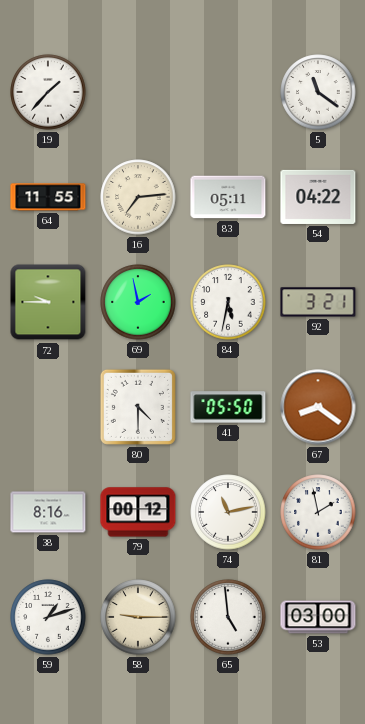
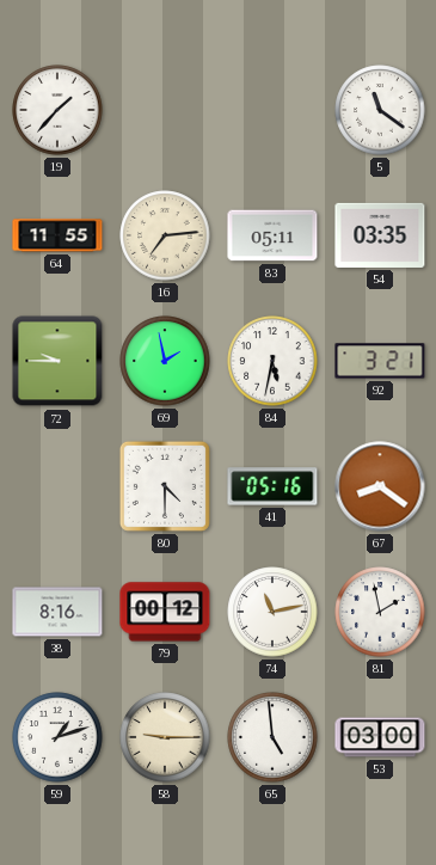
54: 04:22 -> 03:35
41: 05:50 -> 05:16
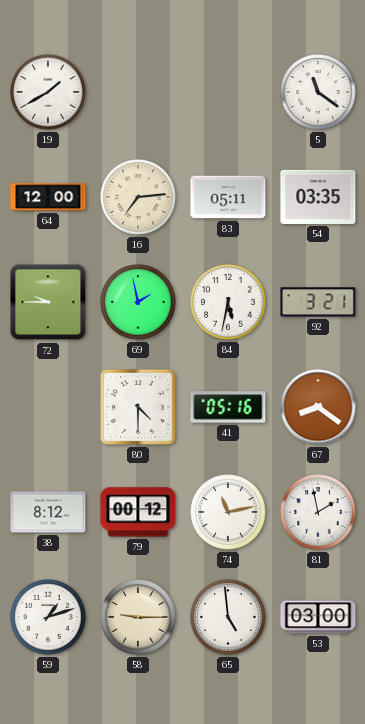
19: 1:37 -> 1:40
64: 11:55 -> 12:00
38: 8:16 -> 8:12
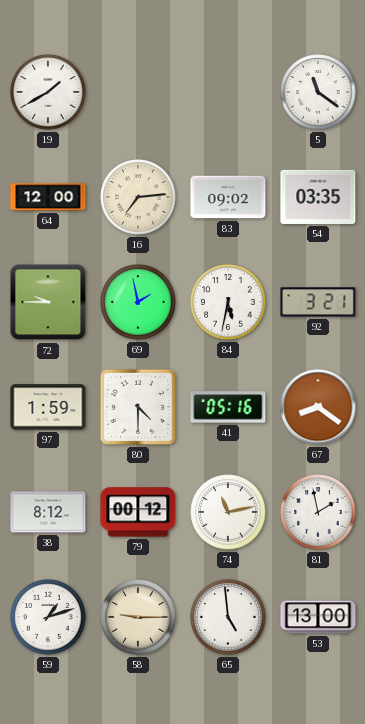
83: 05:11 -> 09:02
97: none -> 1:59
53: 03:00 -> 13:00
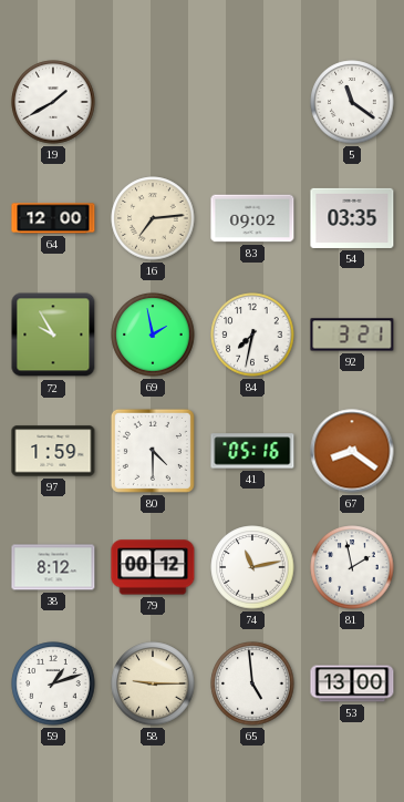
72: 9:45 -> 9:55
84: 5:32 -> 7:32
